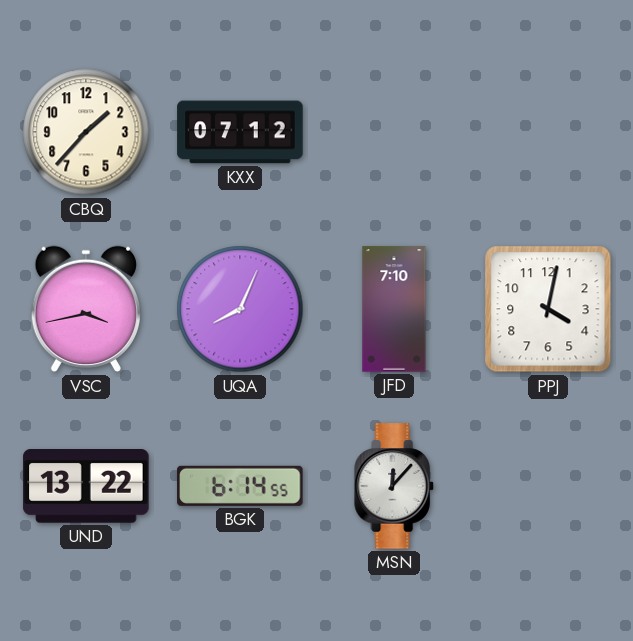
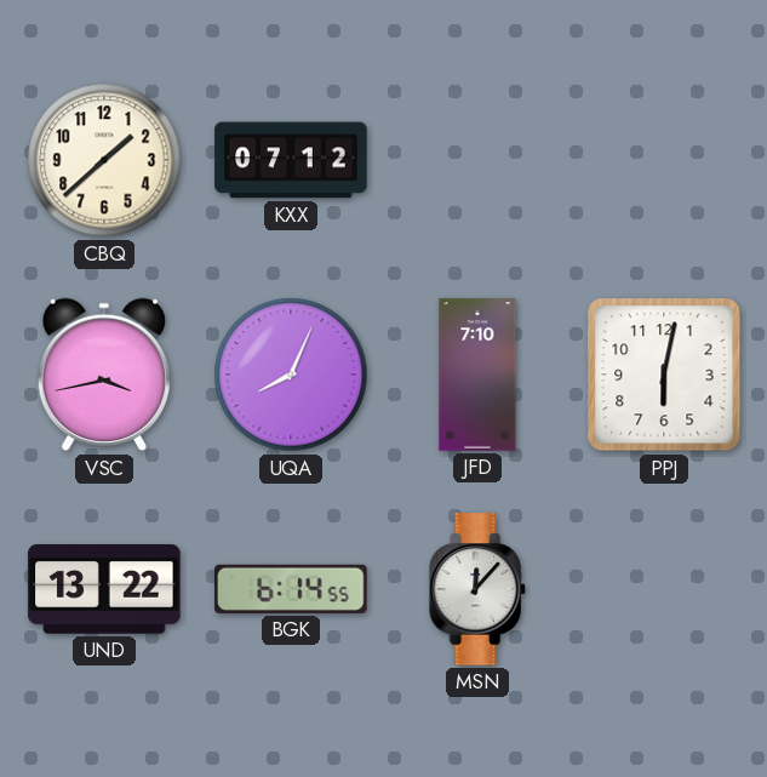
CBQ: 1:37 -> 1:38
PPJ: 4:02 -> 6:02
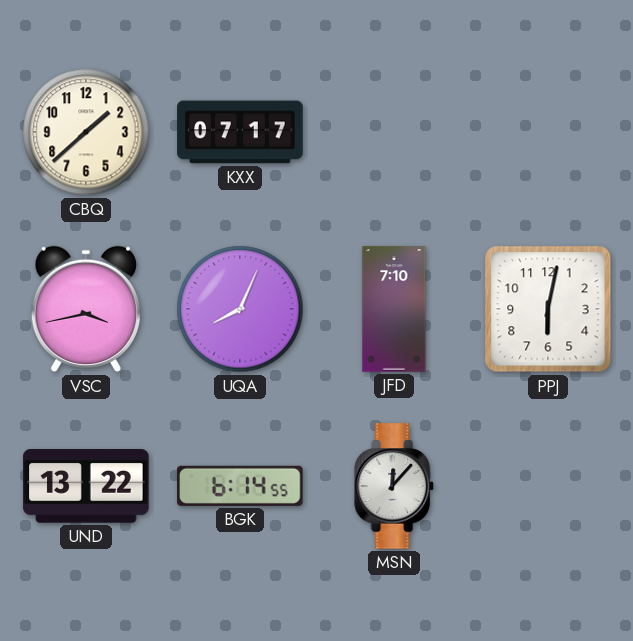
KXX: 07:12 -> 07:17
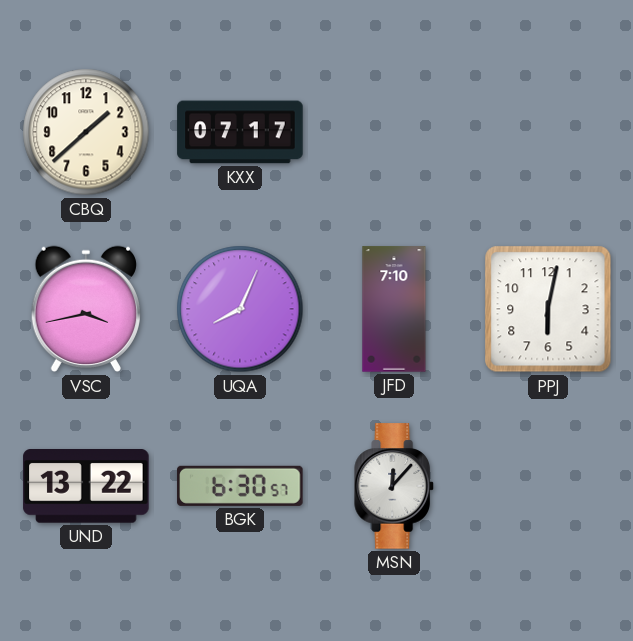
BGK: 6:14 -> 6:30
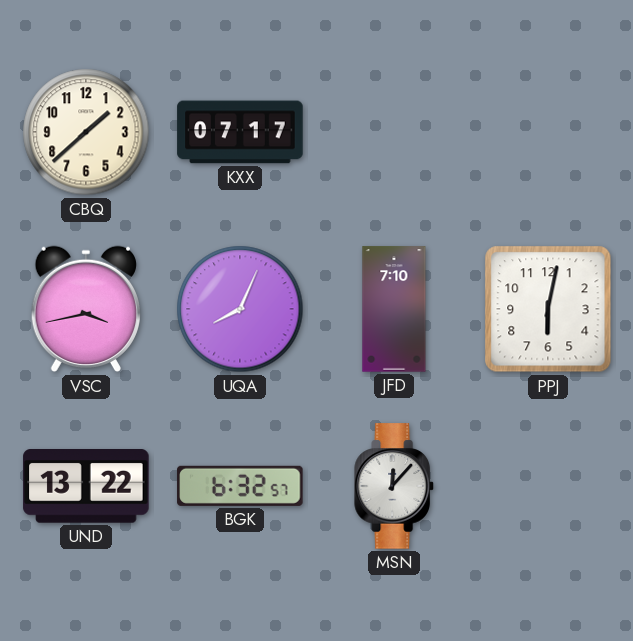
BGK: 6:30 -> 6:32
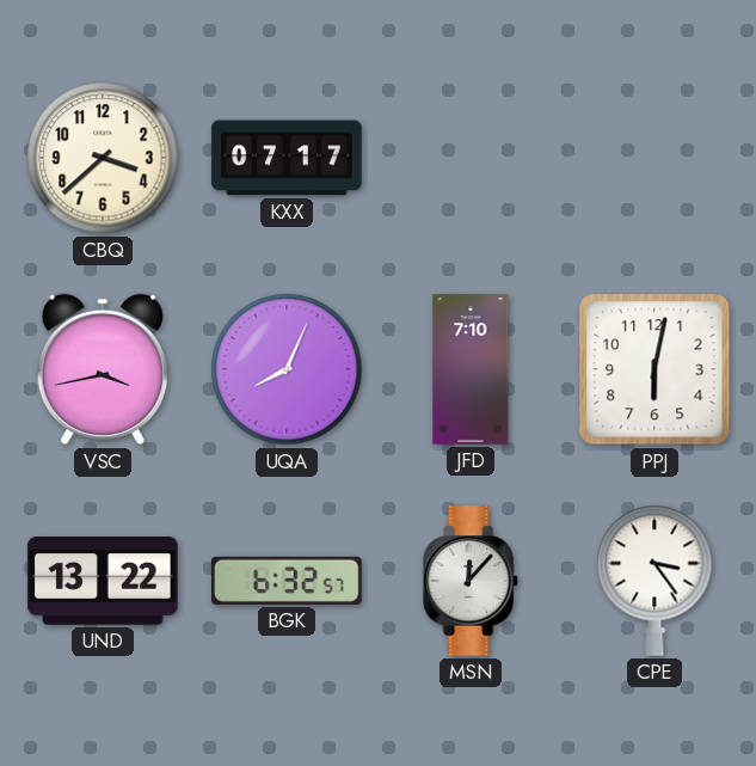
CBQ: 1:38 -> 3:38
CPE: none -> 3:24
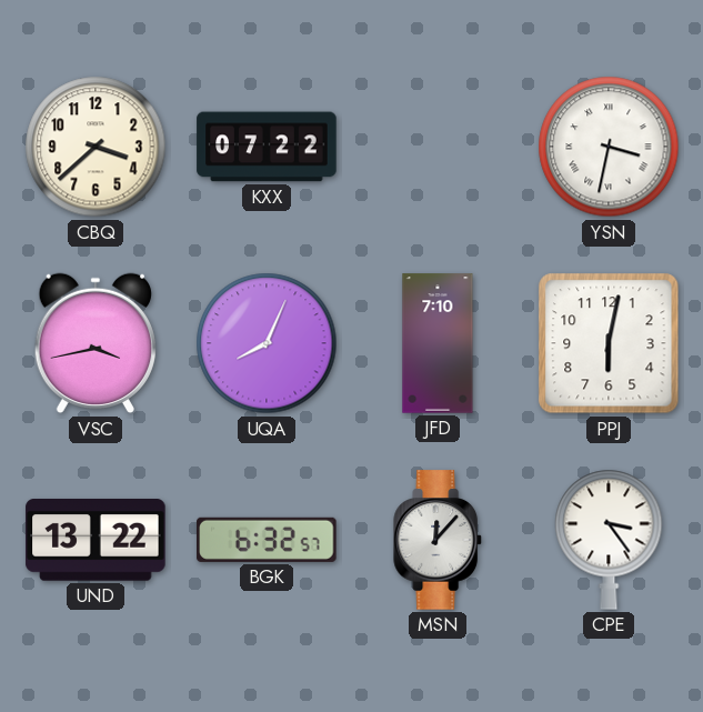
KXX: 07:17 -> 07:22
YSN: none -> 3:32
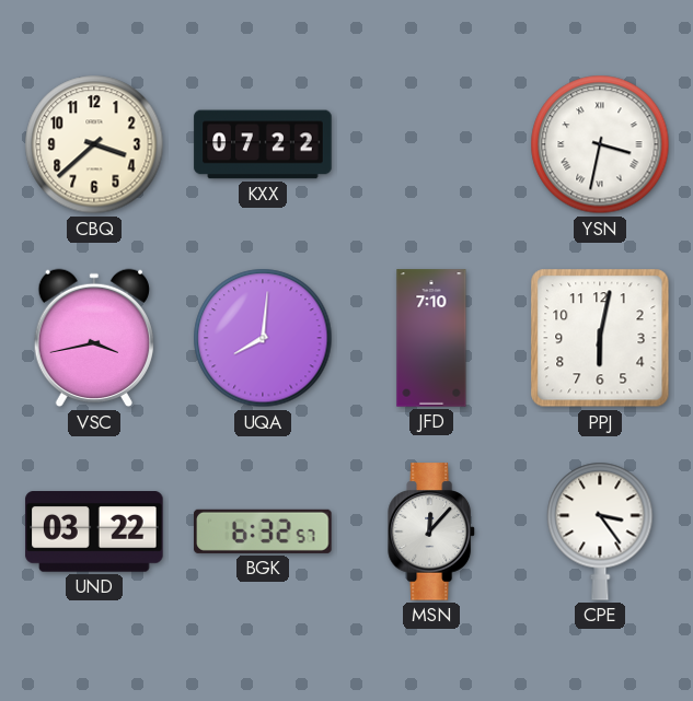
UQA: 8:04 -> 8:01
UND: 13:22 -> 03:22
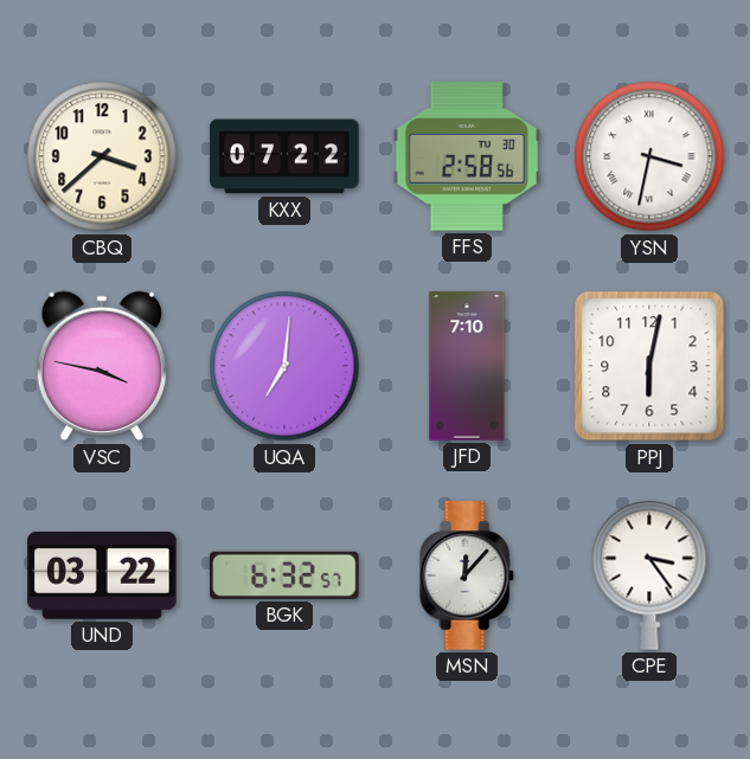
FFS: none -> 2:58
VSC: 3:43 -> 3:47
UQA: 8:01 -> 7:01
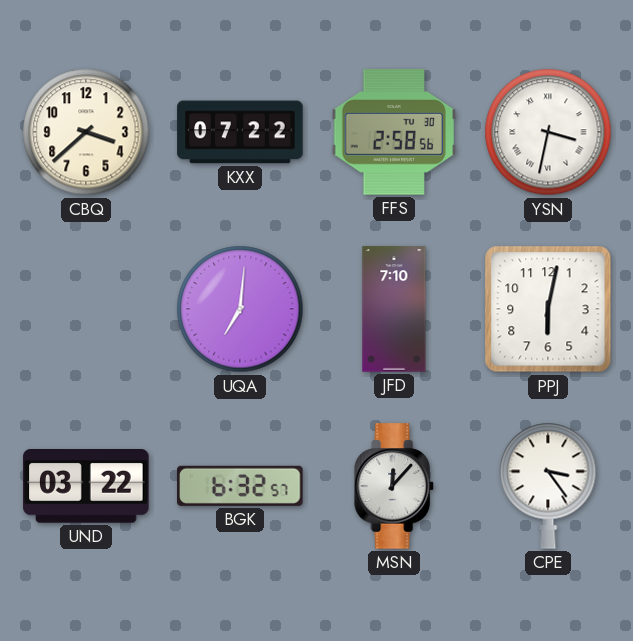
VSC: 3:47 -> none
